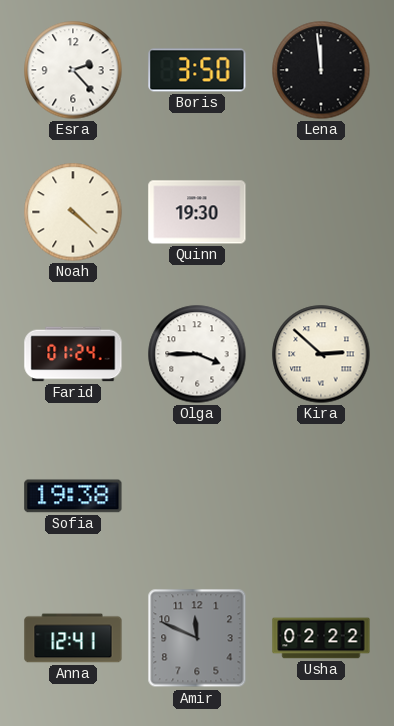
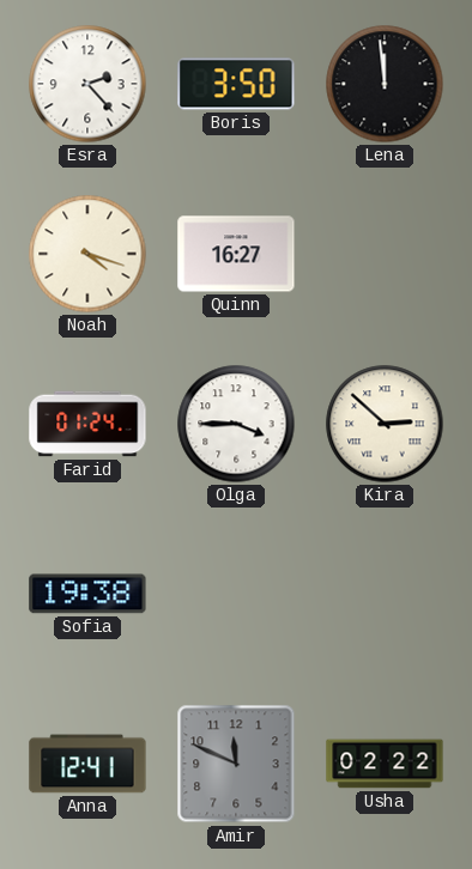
Noah: 4:22 -> 4:18
Quinn: 19:30 -> 16:27
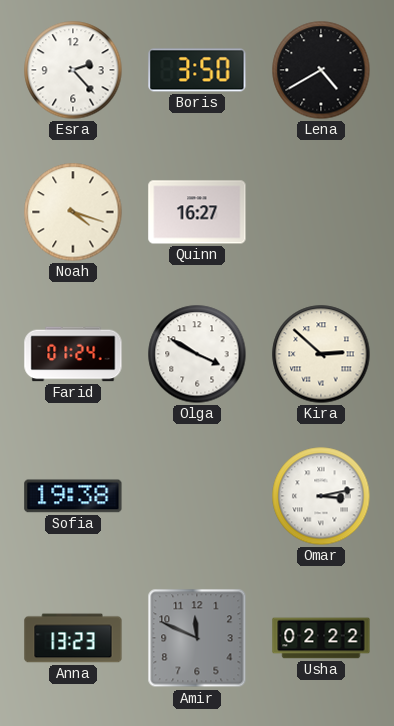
Lena: 11:59 -> 4:40
Olga: 3:45 -> 3:50
Omar: none -> 3:13
Anna: 12:41 -> 13:23
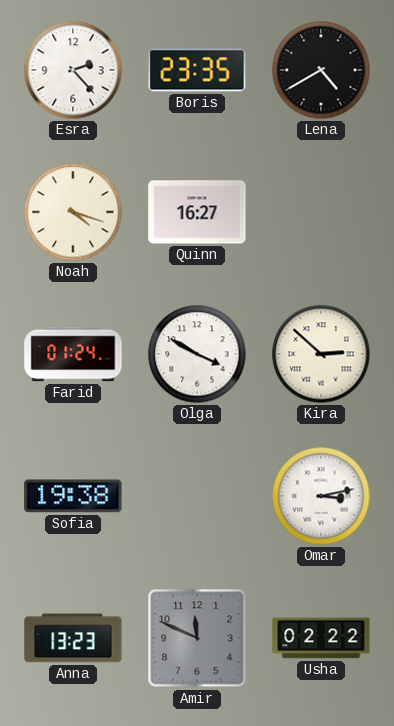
Boris: 3:50 -> 23:35
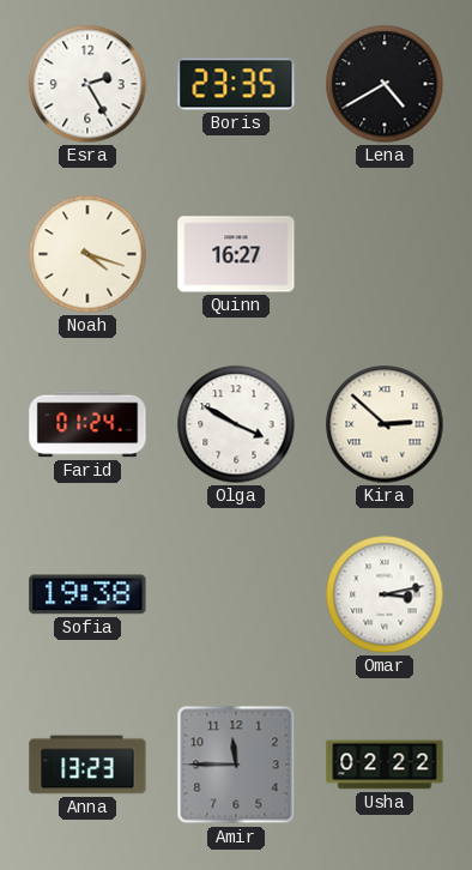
Esra: 2:23 -> 2:25
Amir: 11:49 -> 11:45
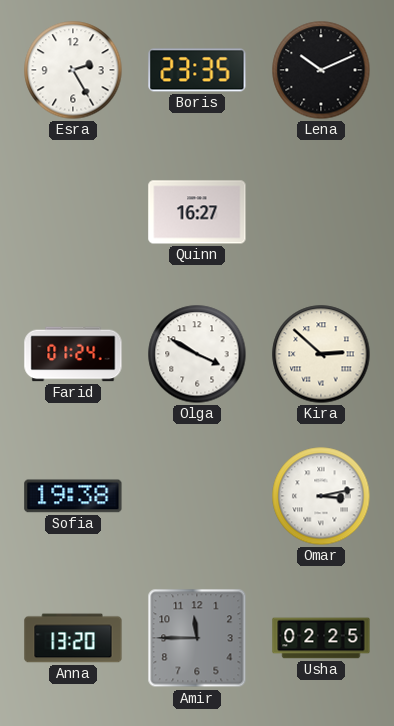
Lena: 4:40 -> 10:11
Noah: 4:18 -> none
Anna: 13:23 -> 13:20
Usha: 02:22 -> 02:25
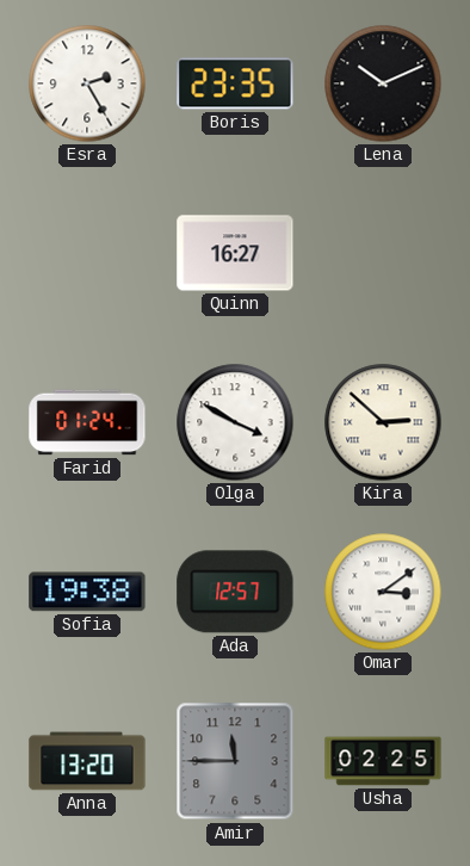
Ada: none -> 12:57
Omar: 3:13 -> 3:09
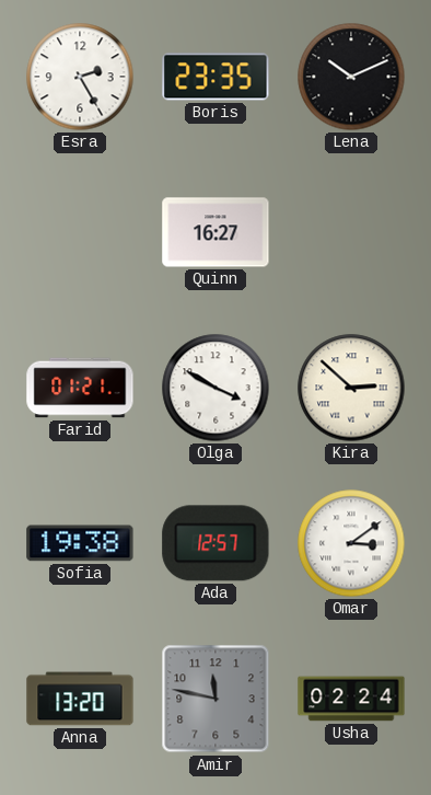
Farid: 01:24 -> 01:21
Amir: 11:45 -> 11:47
Usha: 02:25 -> 02:24
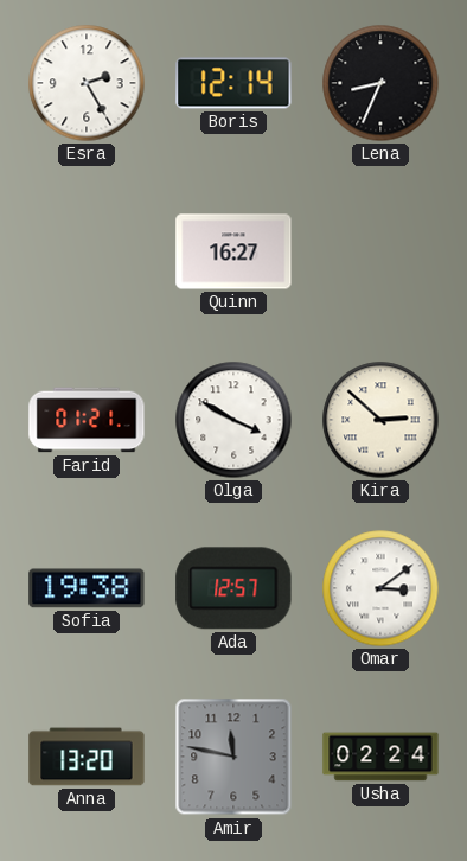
Boris: 23:35 -> 12:14
Lena: 10:11 -> 8:34
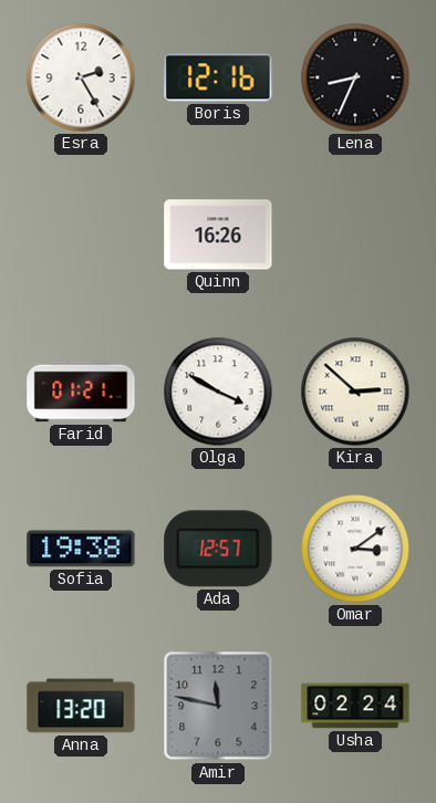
Boris: 12:14 -> 12:16
Quinn: 16:27 -> 16:26
